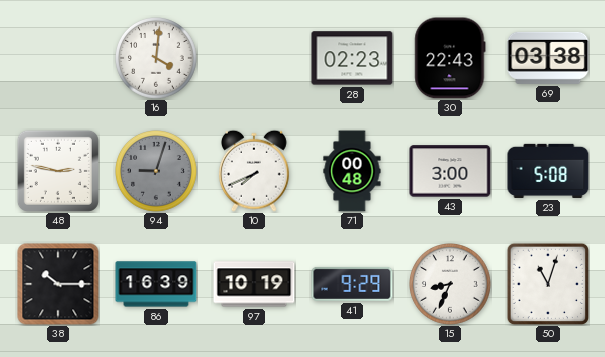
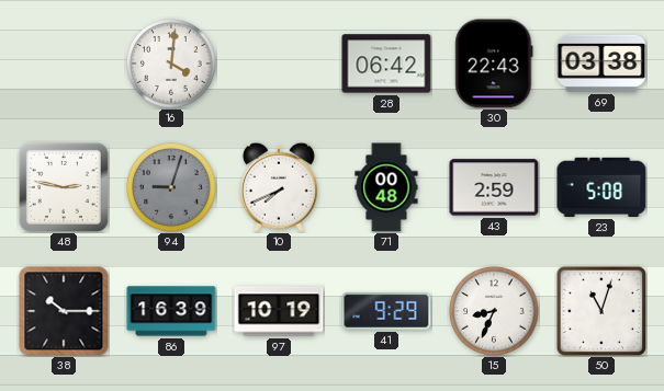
28: 02:23 -> 06:42
43: 3:00 -> 2:59
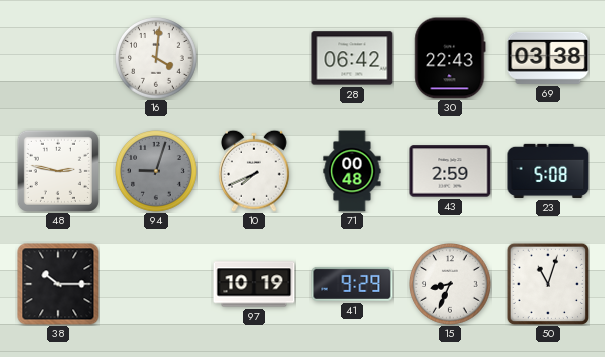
86: 16:39 -> none
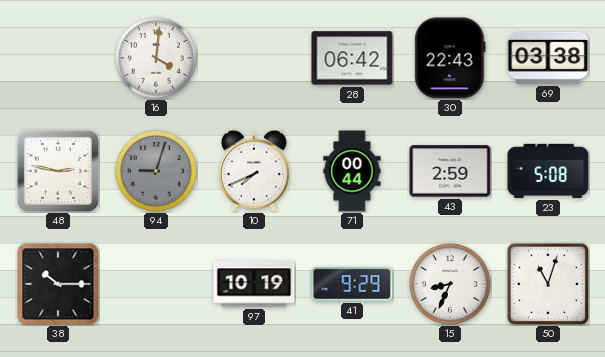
71: 00:48 -> 00:44
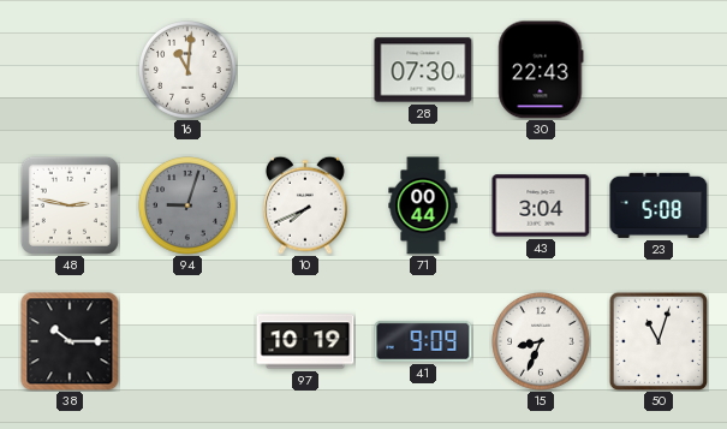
16: 4:01 -> 11:01
28: 06:42 -> 07:30
69: 03:38 -> none
43: 2:59 -> 3:04
41: 9:29 -> 9:09
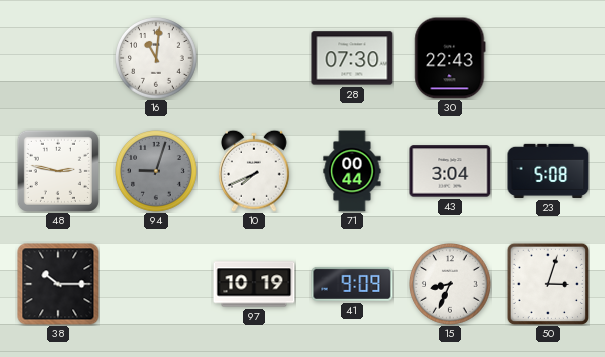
50: 11:03 -> 3:03
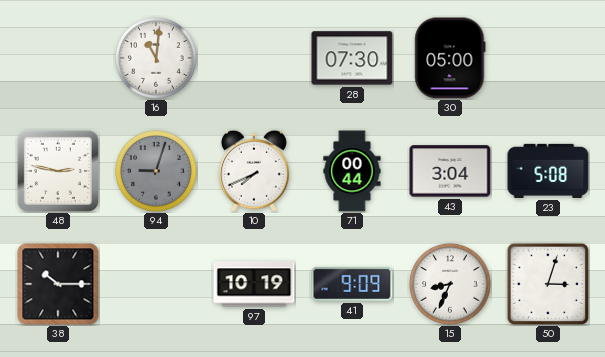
30: 22:43 -> 05:00
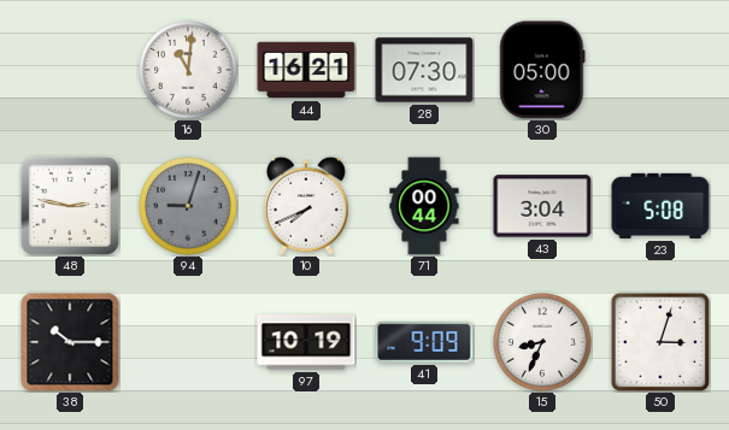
44: none -> 16:21
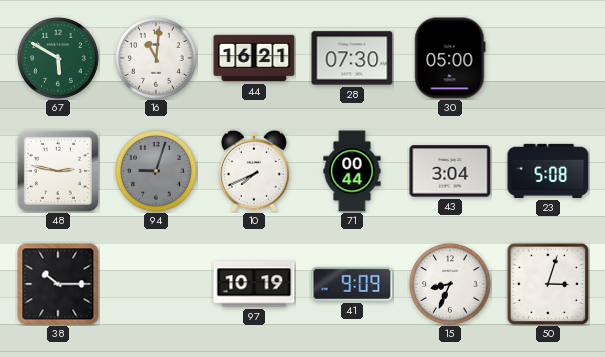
67: none -> 5:50
